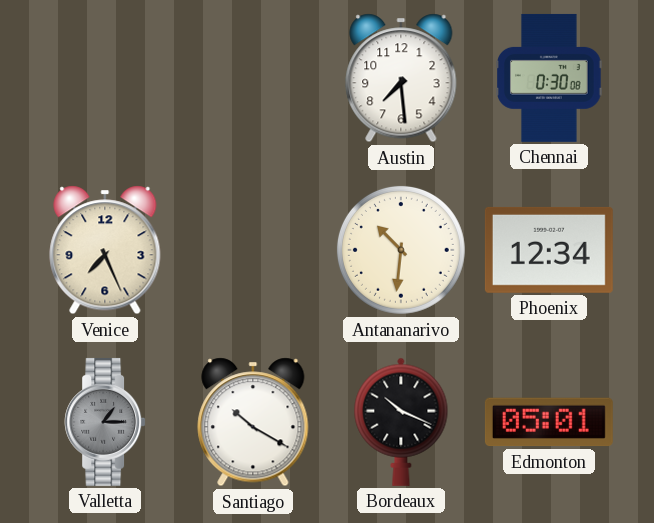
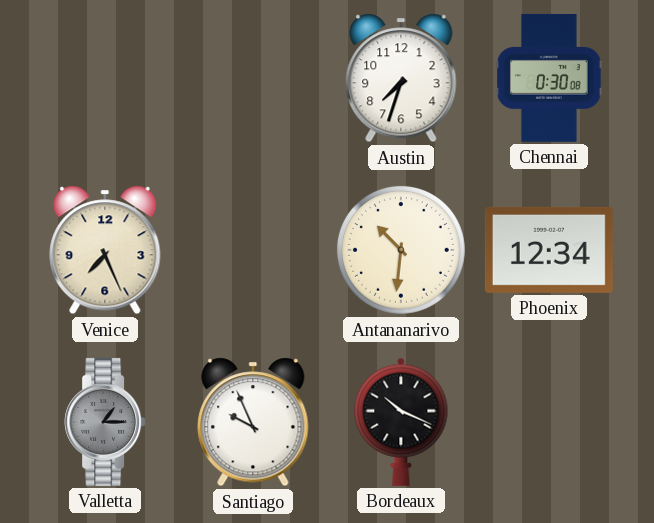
Austin: 7:29 -> 7:33
Santiago: 10:20 -> 9:56
Edmonton: 05:01 -> none
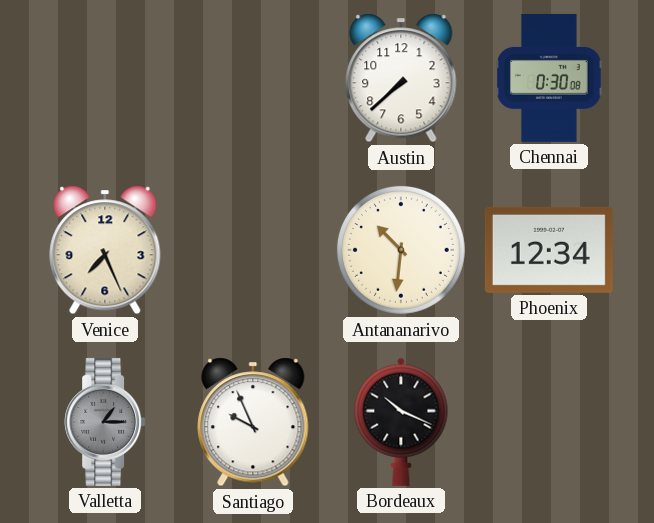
Austin: 7:33 -> 7:38
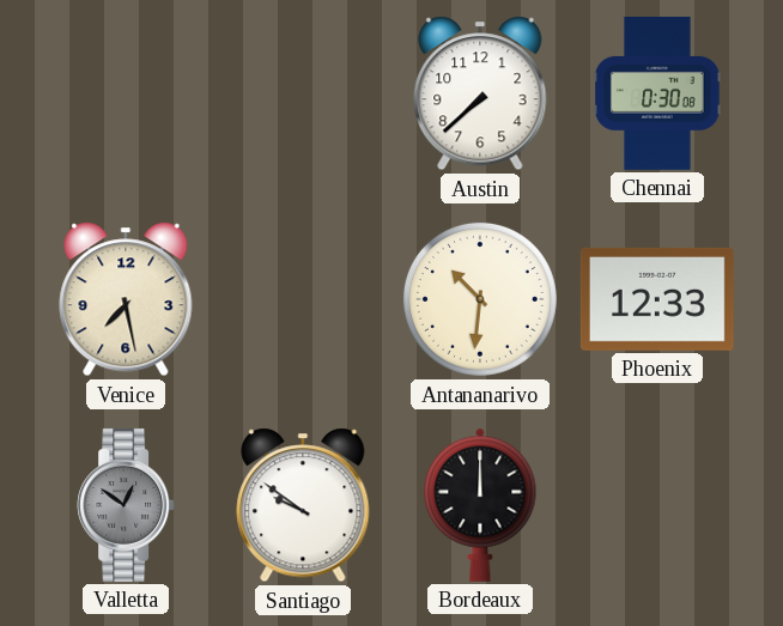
Venice: 7:26 -> 7:28
Phoenix: 12:34 -> 12:33
Valletta: 1:15 -> 12:51
Santiago: 9:56 -> 9:51
Bordeaux: 10:19 -> 12:00
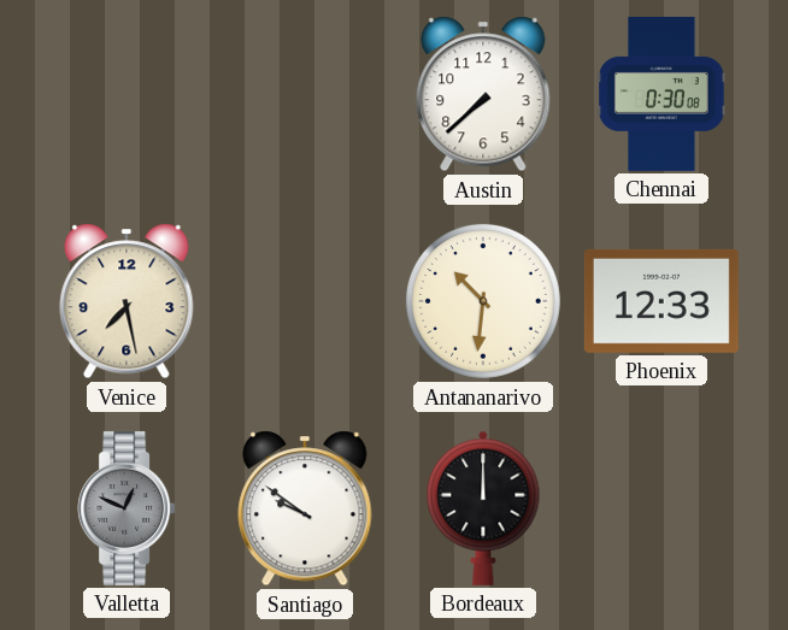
Valletta: 12:51 -> 12:49
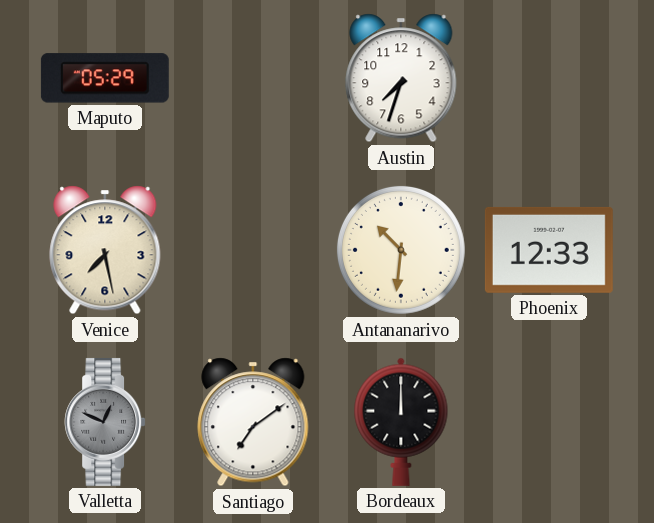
Maputo: none -> 05:29
Austin: 7:38 -> 7:33
Chennai: 0:30 -> none
Santiago: 9:51 -> 7:09
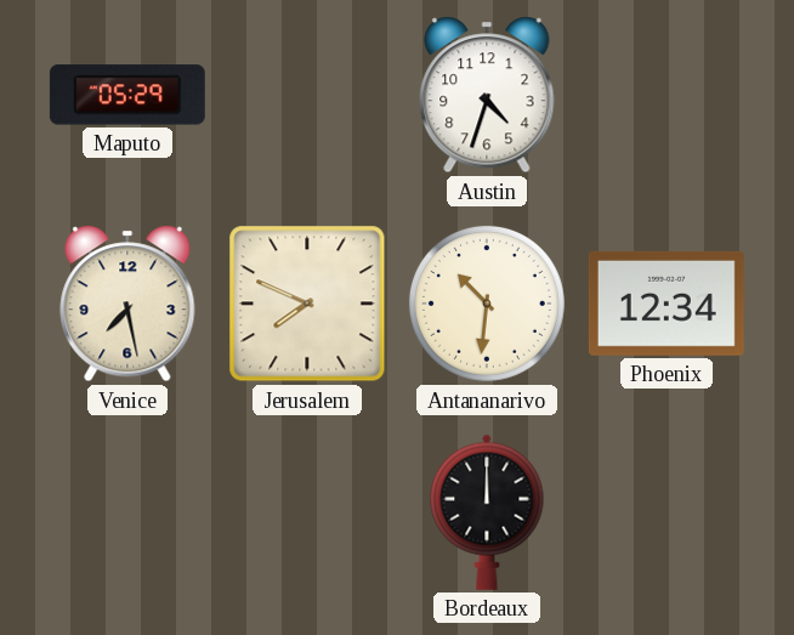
Austin: 7:33 -> 4:33
Jerusalem: none -> 7:49
Phoenix: 12:33 -> 12:34
Valletta: 12:49 -> none
Santiago: 7:09 -> none
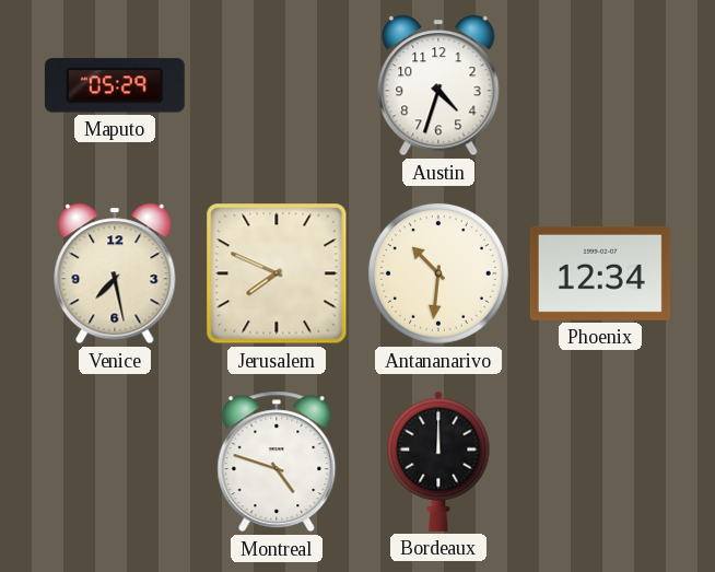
Montreal: none -> 4:48
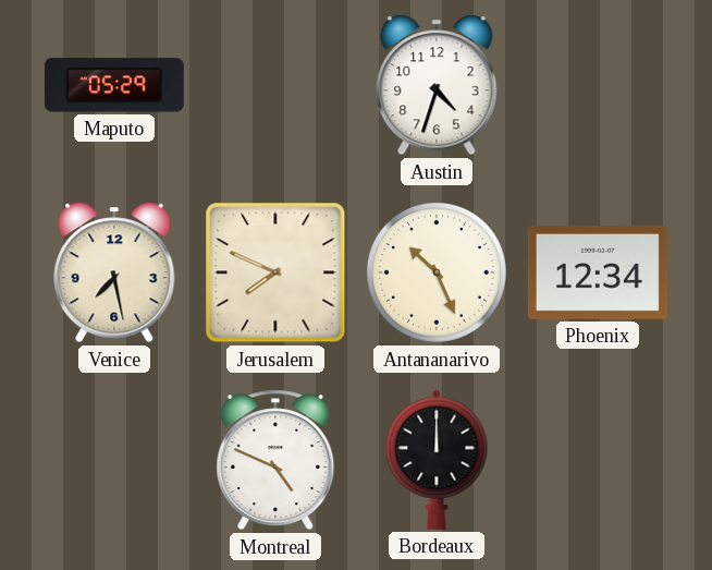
Antananarivo: 10:31 -> 10:26
Montreal: 4:48 -> 4:49
